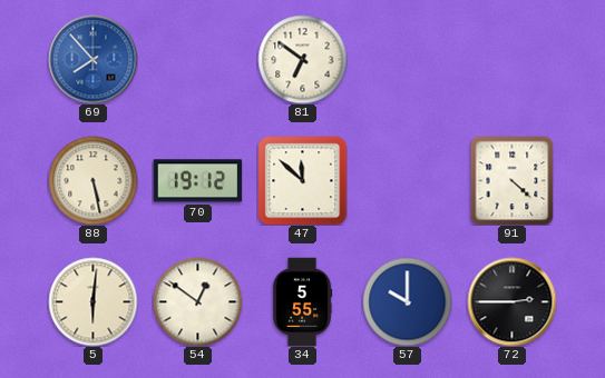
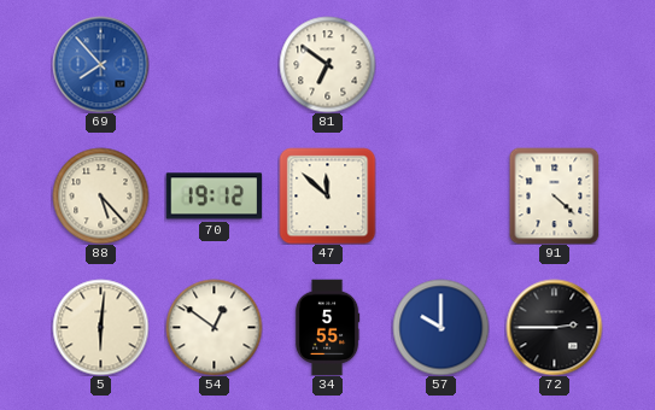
88: 5:28 -> 5:23
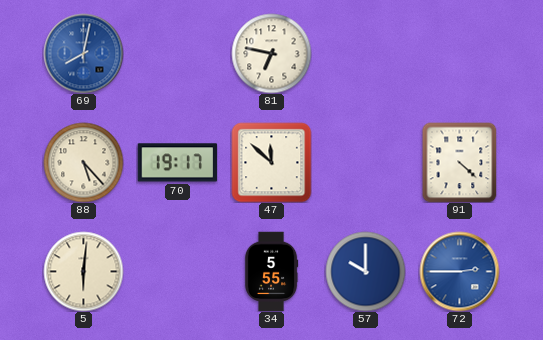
69: 7:53 -> 8:02
81: 6:51 -> 6:47
70: 19:12 -> 19:17
54: 12:51 -> none
72 dial: black -> blue
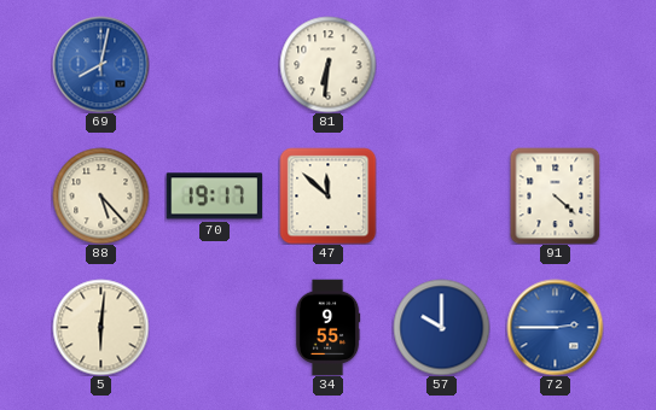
81: 6:47 -> 6:31
34: 5:55 -> 9:55
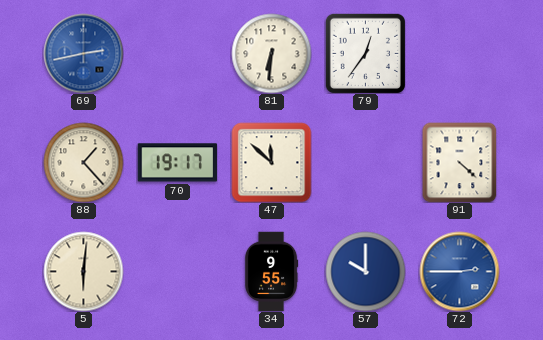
69: 8:02 -> 2:43
79: none -> 12:36
88: 5:23 -> 1:23
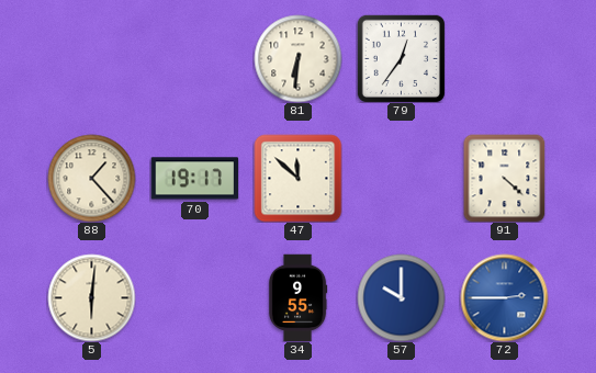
69: 2:43 -> none
